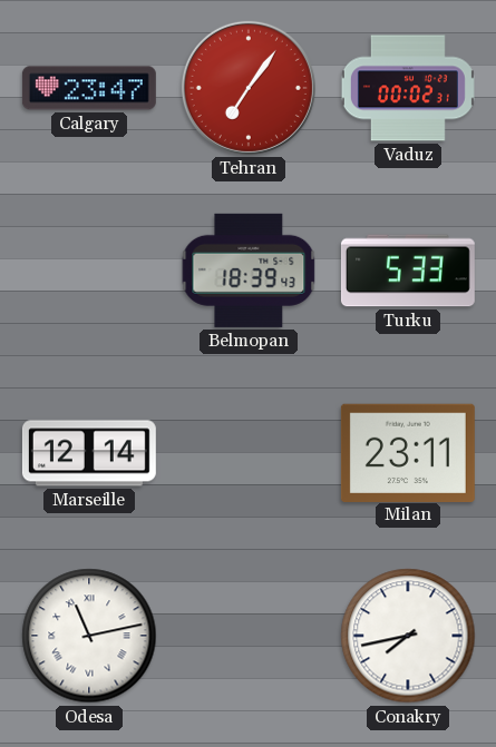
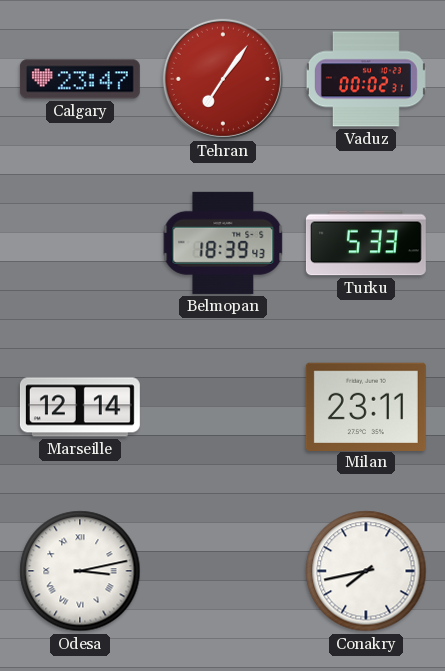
Odesa: 11:13 -> 3:13
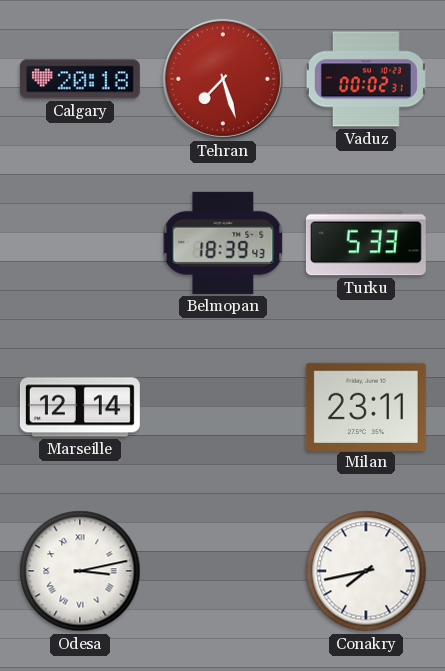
Calgary: 23:47 -> 20:18
Tehran: 7:06 -> 7:27
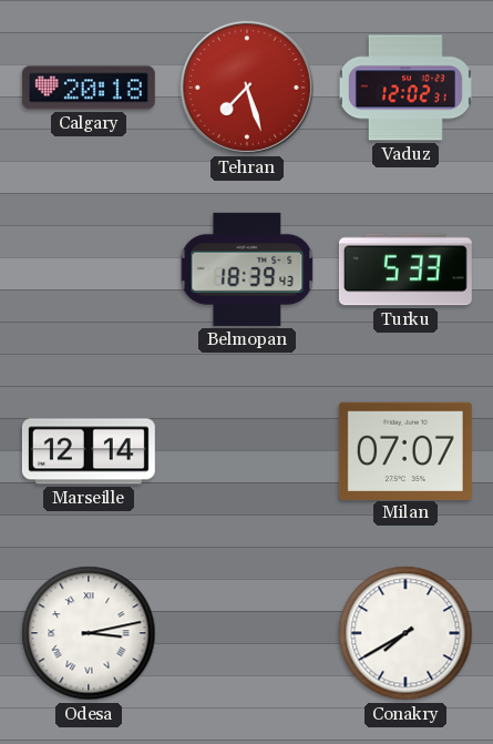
Vaduz: 00:02 -> 12:02
Milan: 23:11 -> 07:07
Conakry: 7:43 -> 7:40
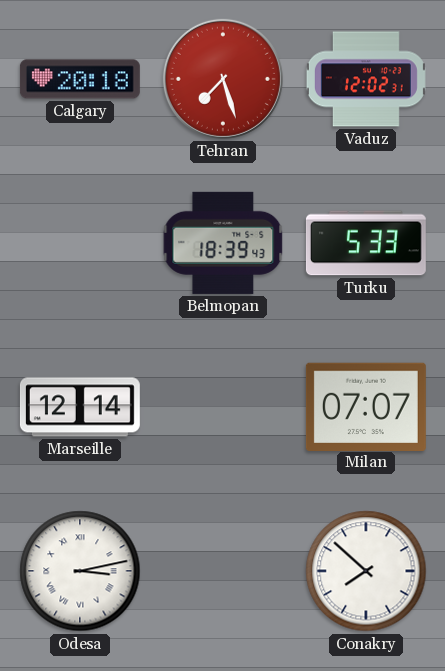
Conakry: 7:40 -> 7:52
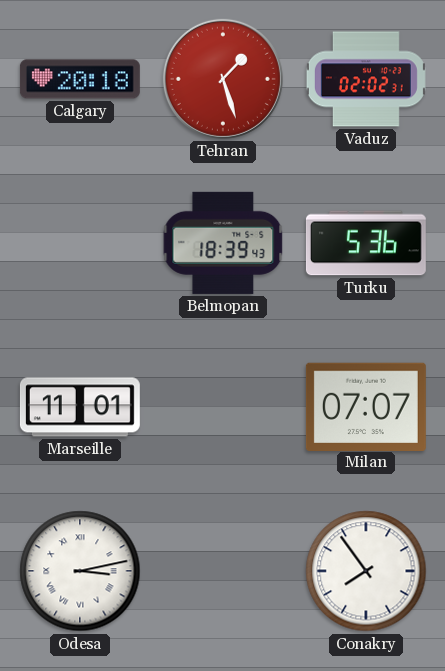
Tehran: 7:27 -> 1:27
Vaduz: 12:02 -> 02:02
Turku: 5:33 -> 5:36
Marseille: 12:14 -> 11:01
Conakry: 7:52 -> 7:54
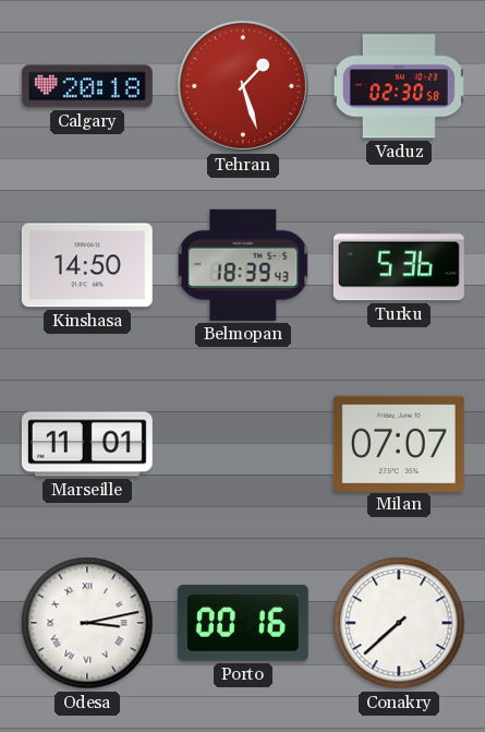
Vaduz: 02:02 -> 02:30
Kinshasa: none -> 14:50
Porto: none -> 00:16
Conakry: 7:54 -> 7:38
